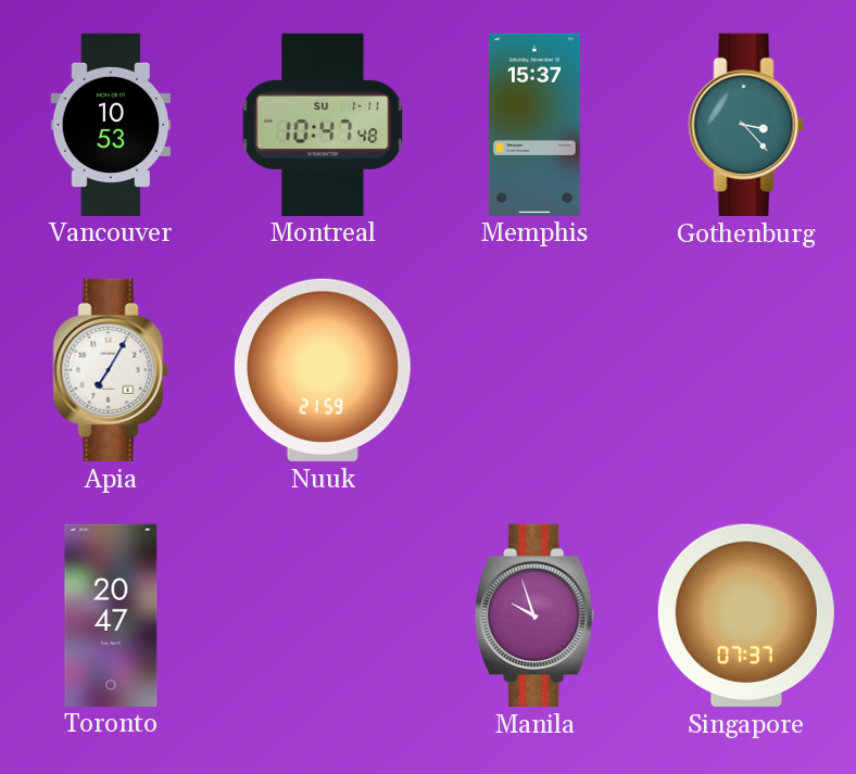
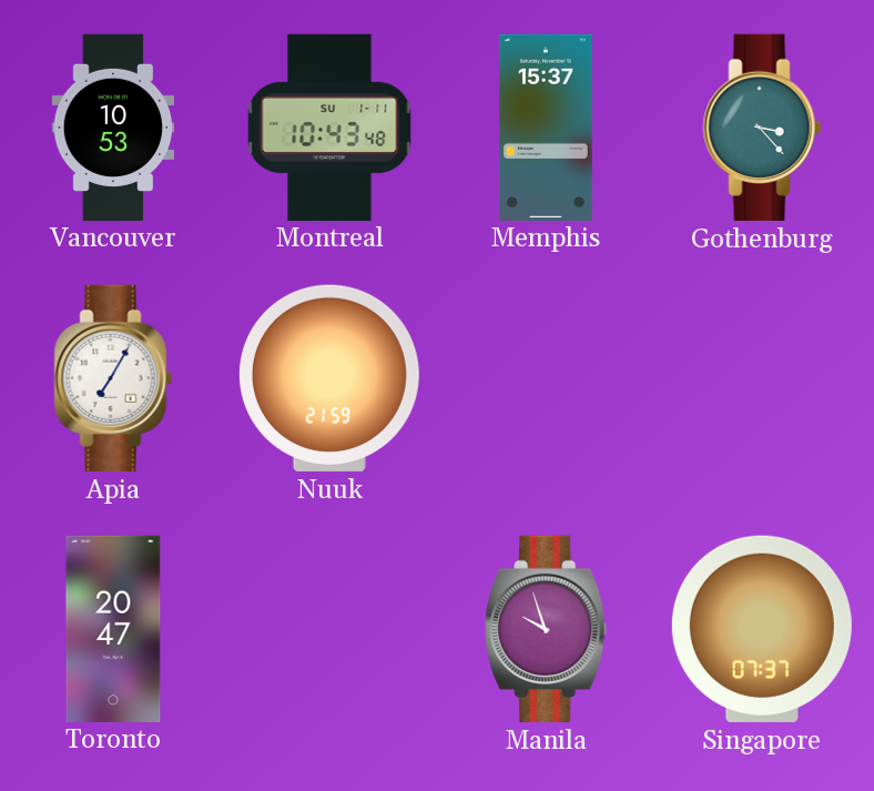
Montreal: 10:47 -> 10:43
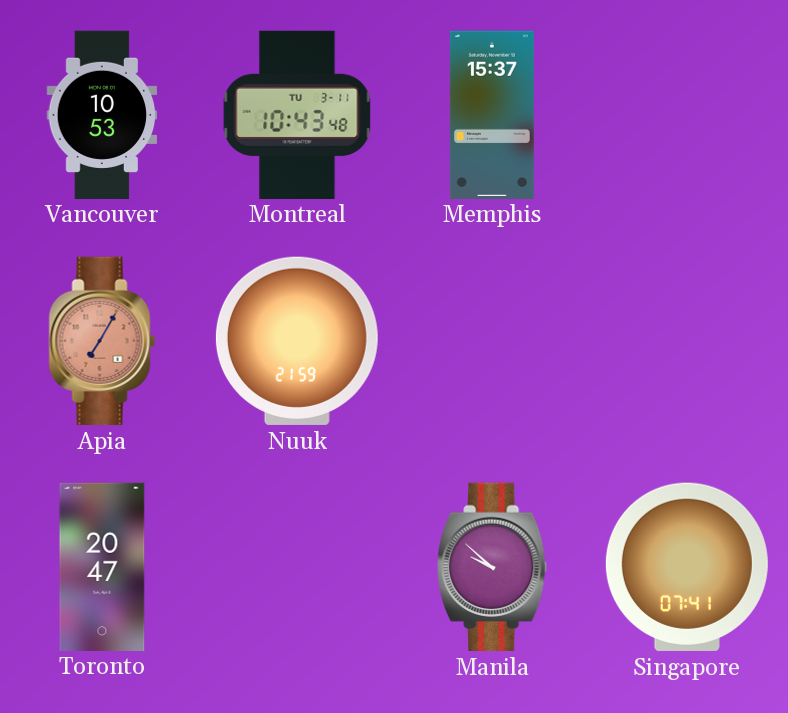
Montreal date: SU 1-11 -> TU 3-11
Gothenburg: 3:23 -> none
Apia dial: white -> salmon
Manila: 9:57 -> 9:52
Singapore: 07:37 -> 07:41
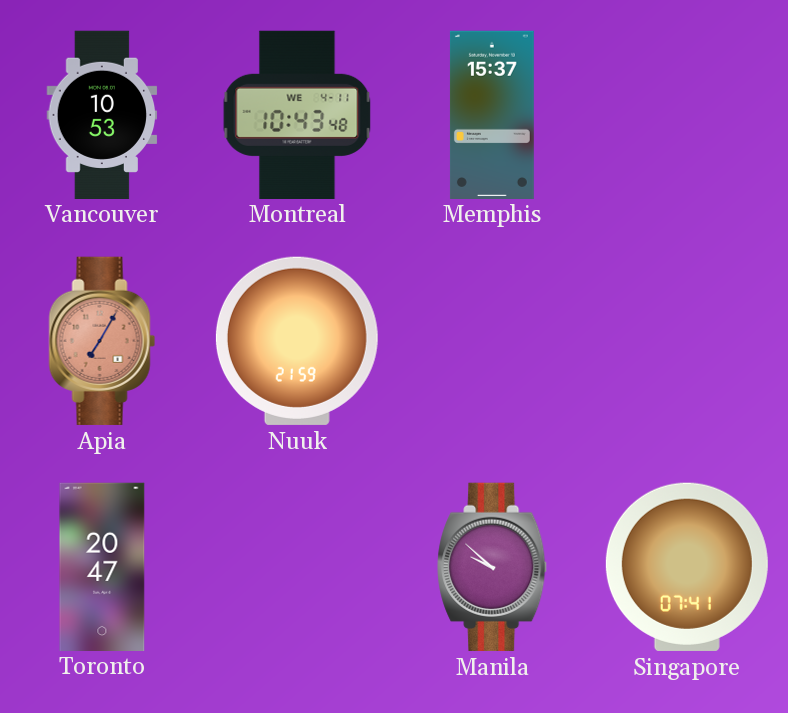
Montreal date: TU 3-11 -> WE 4-11
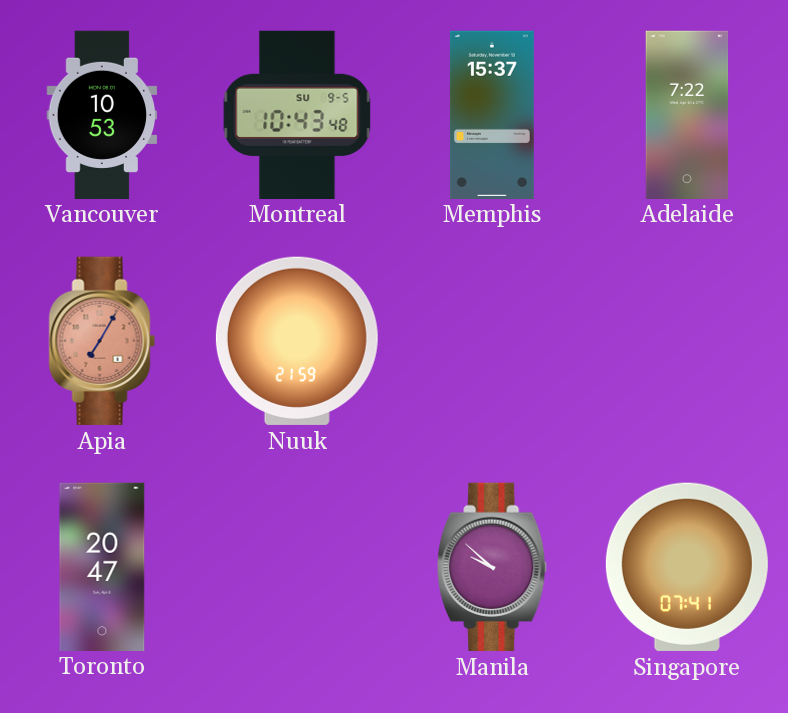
Montreal date: WE 4-11 -> SU 9-5
Adelaide: none -> 7:22
